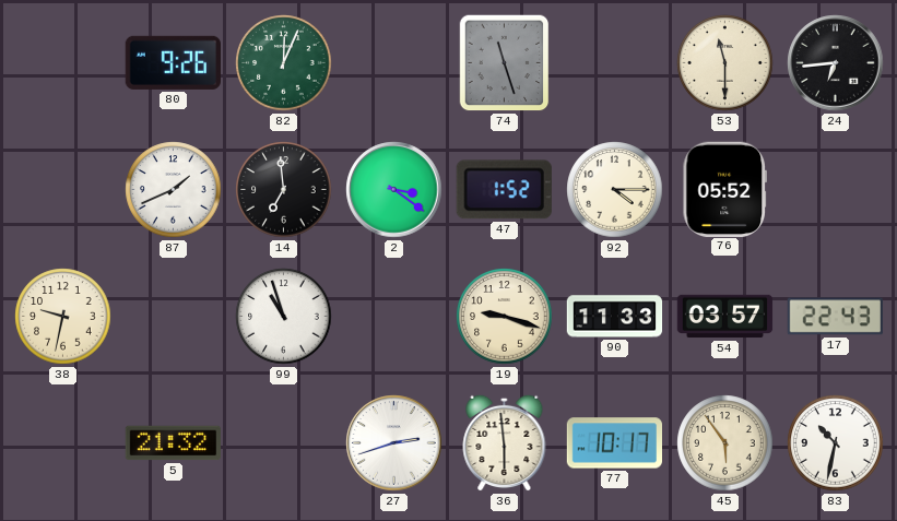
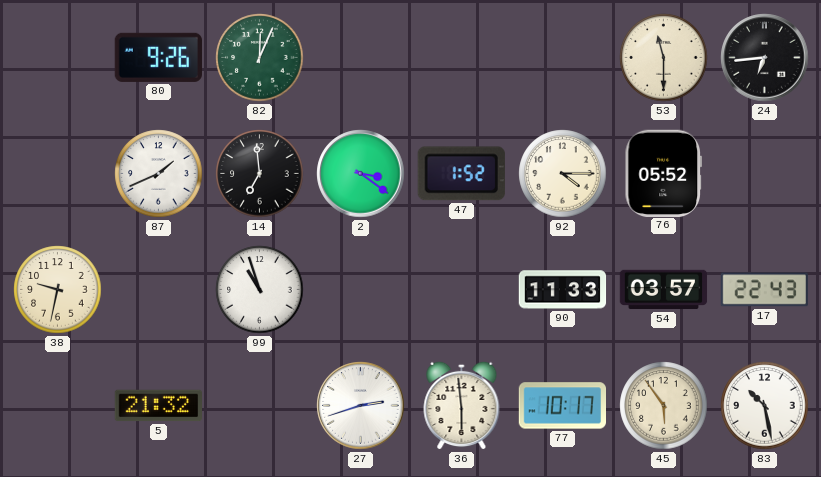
74: 11:27 -> none
19: 9:18 -> none
83: 10:32 -> 10:28
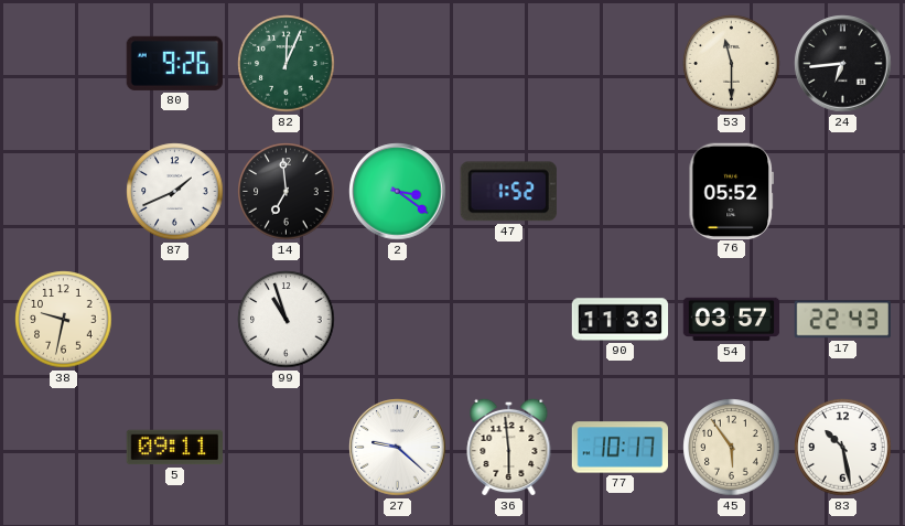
92: 4:15 -> none
5: 21:32 -> 09:11
27: 2:42 -> 9:22
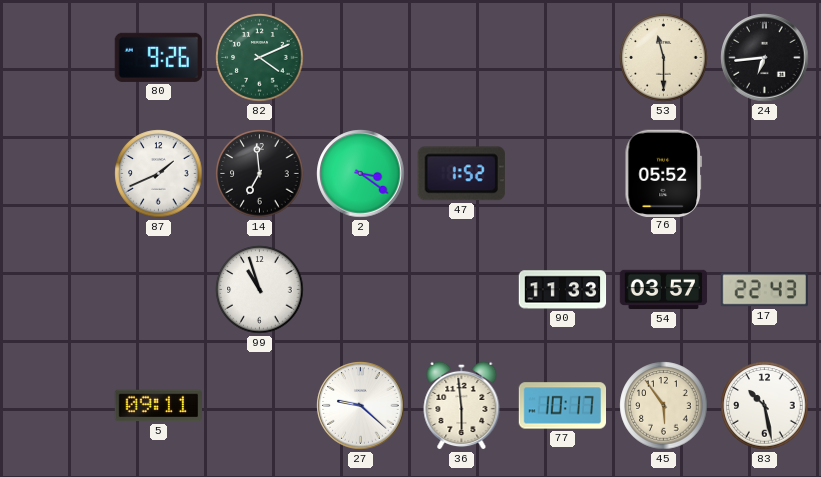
82: 12:04 -> 4:11
38: 9:32 -> none
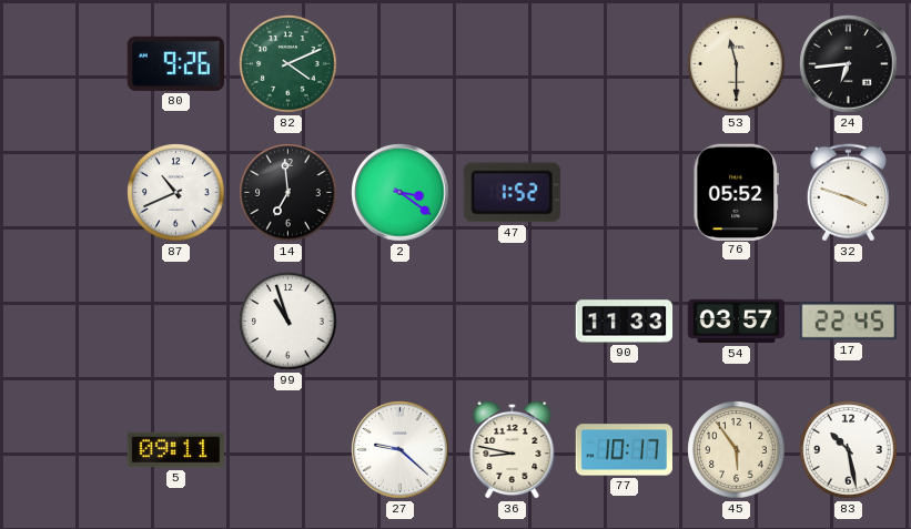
87: 1:41 -> 10:41
32: none -> 3:48
17: 22:43 -> 22:45
36: 5:59 -> 8:47
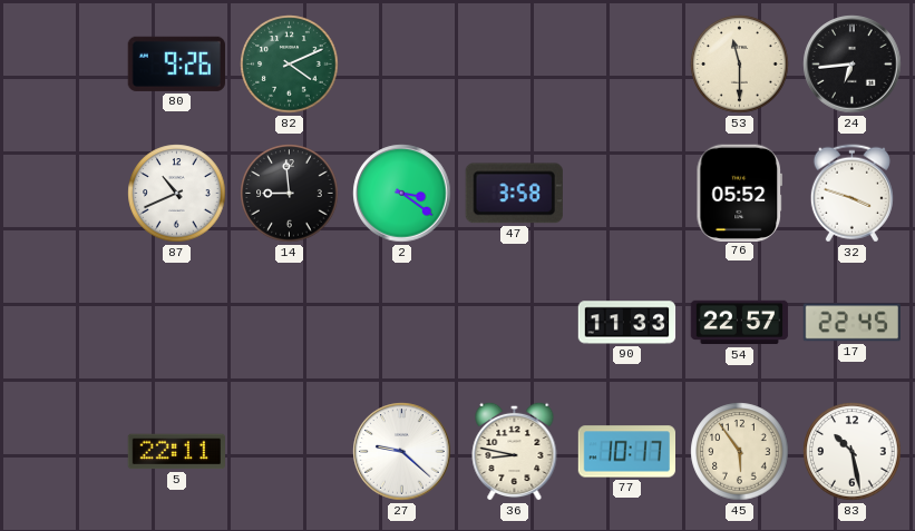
14: 6:59 -> 8:59
47: 1:52 -> 3:58
99: 10:57 -> none
54: 03:57 -> 22:57
5: 09:11 -> 22:11
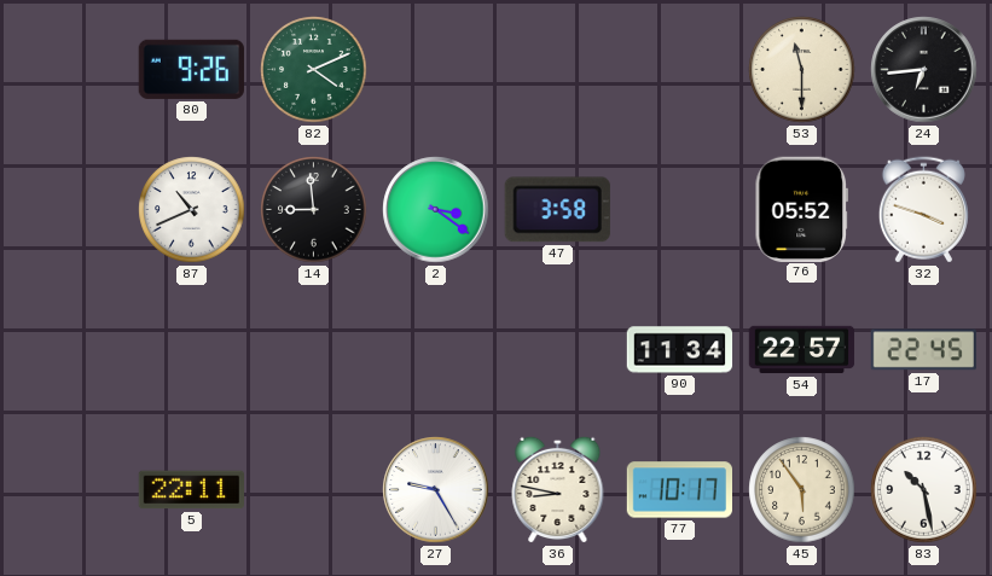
90: 11:33 -> 11:34
27: 9:22 -> 9:25
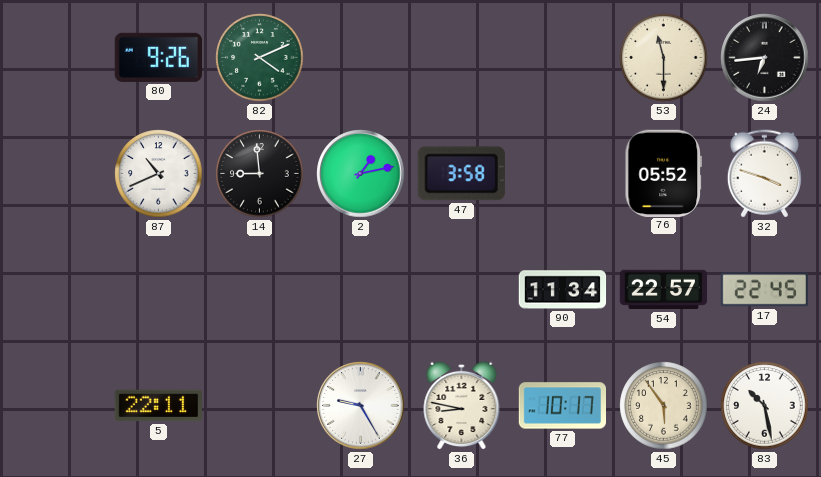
2: 3:21 -> 1:13
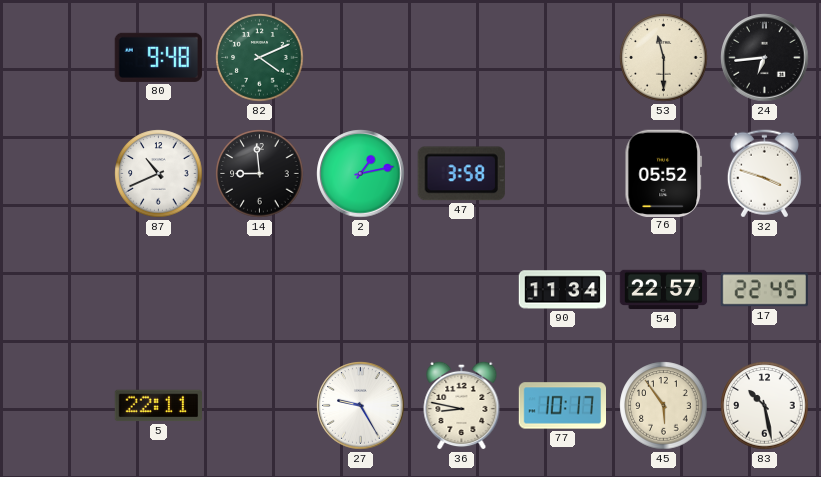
80: 9:26 -> 9:48
